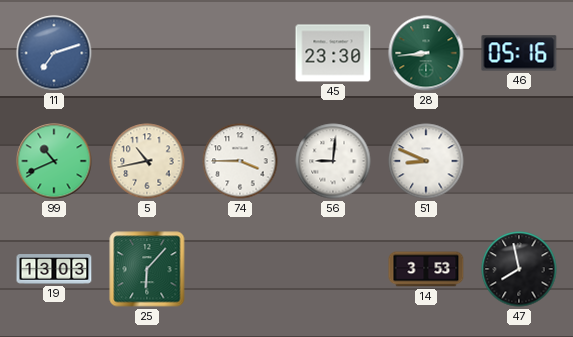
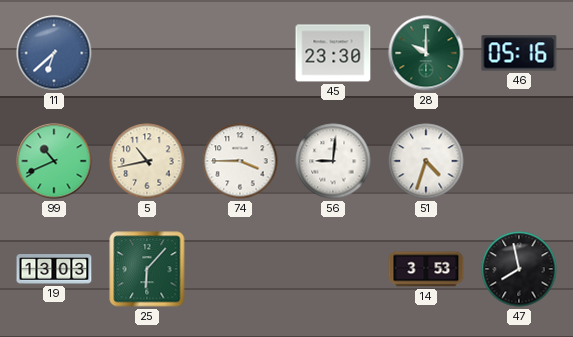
11: 7:12 -> 6:38
28: 8:44 -> 10:00
51: 8:49 -> 4:33
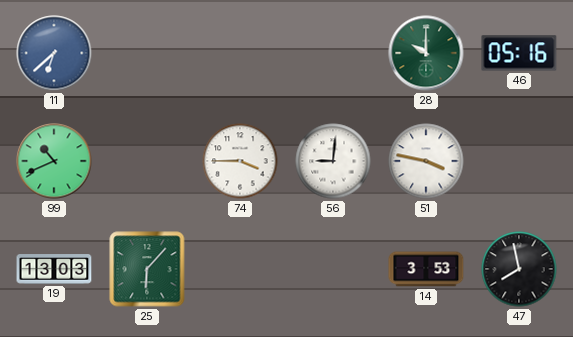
45: 23:30 -> none
5: 10:43 -> none
51: 4:33 -> 3:47
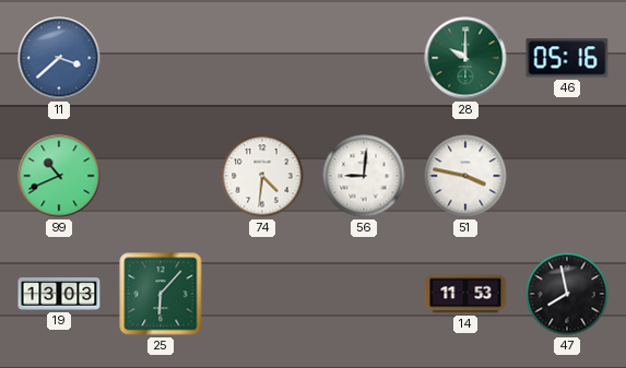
11: 6:38 -> 3:38
74: 3:45 -> 4:31
14: 3:53 -> 11:53
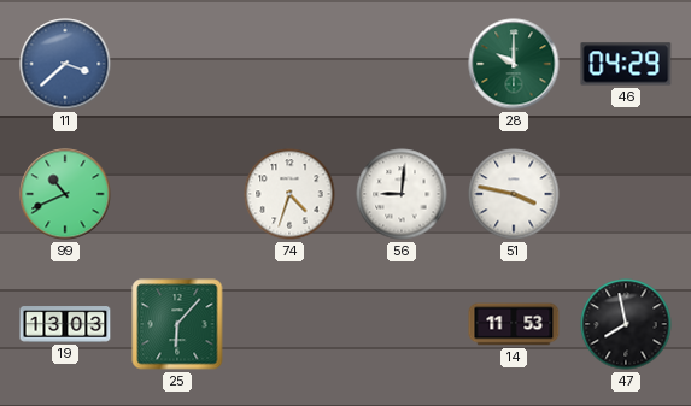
46: 05:16 -> 04:29
74: 4:31 -> 4:33
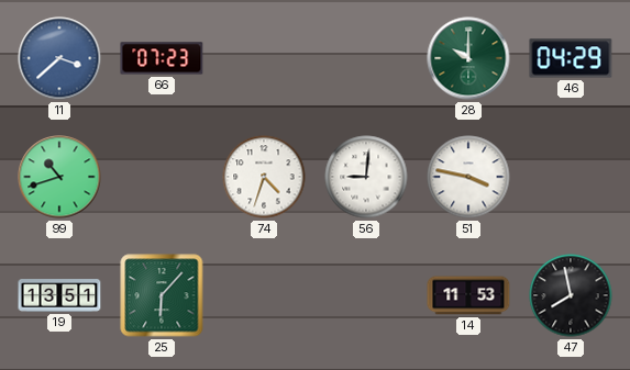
66: none -> 07:23
99: 10:41 -> 10:42
19: 13:03 -> 13:51
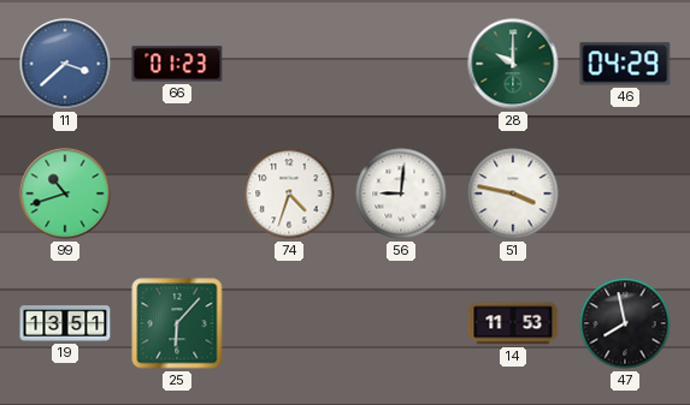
66: 07:23 -> 01:23
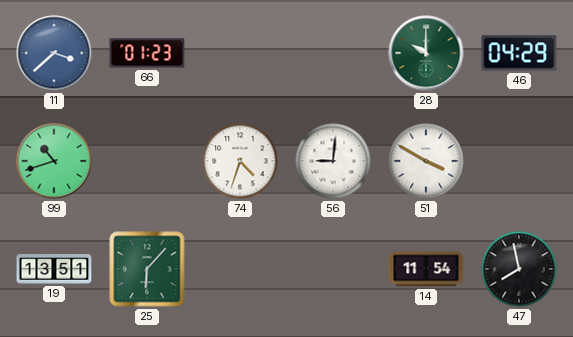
51: 3:47 -> 3:50
14: 11:53 -> 11:54
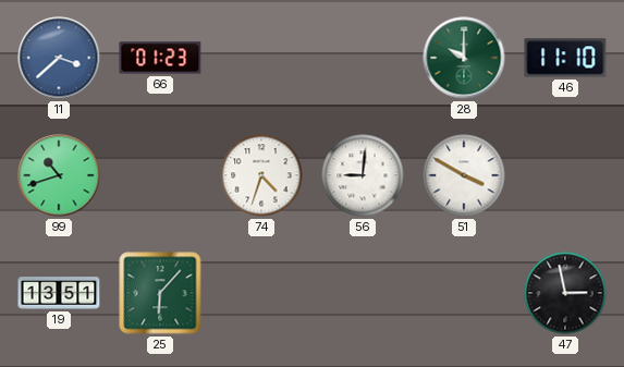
46: 04:29 -> 11:10
14: 11:54 -> none
47: 7:58 -> 2:58
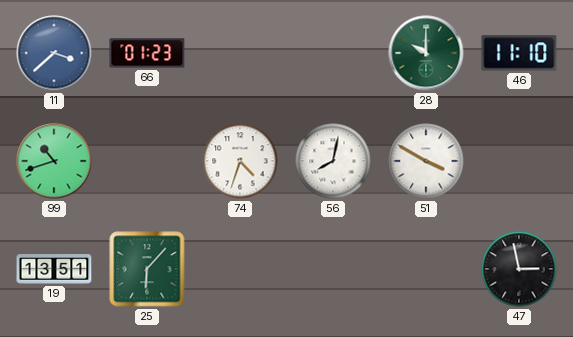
56: 9:01 -> 8:02
